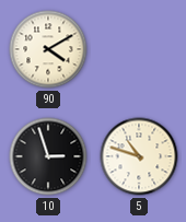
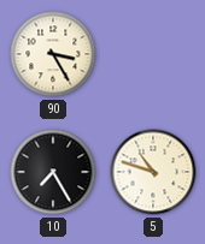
90: 4:10 -> 3:25
10: 2:57 -> 7:25
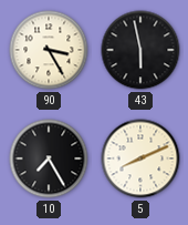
43: none -> 5:58
5: 10:48 -> 8:11
